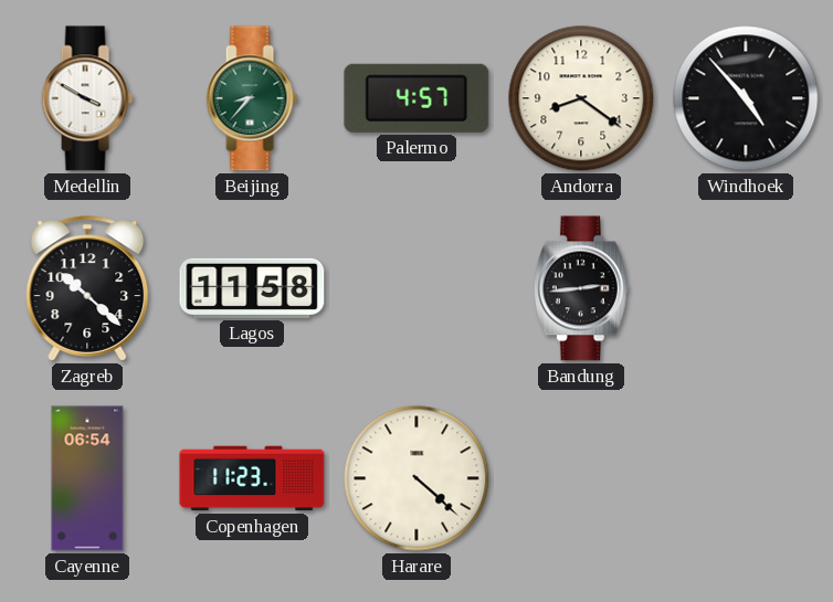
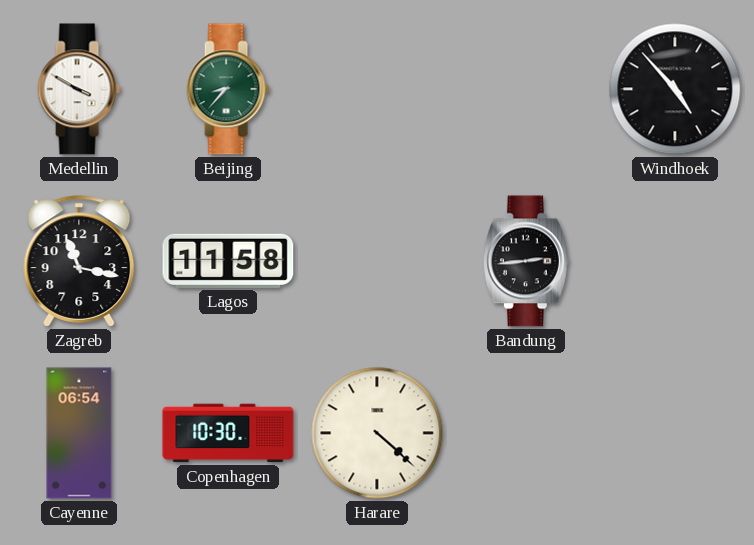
Palermo: 4:57 -> none
Andorra: 8:21 -> none
Zagreb: 10:22 -> 11:17
Copenhagen: 11:23 -> 10:30
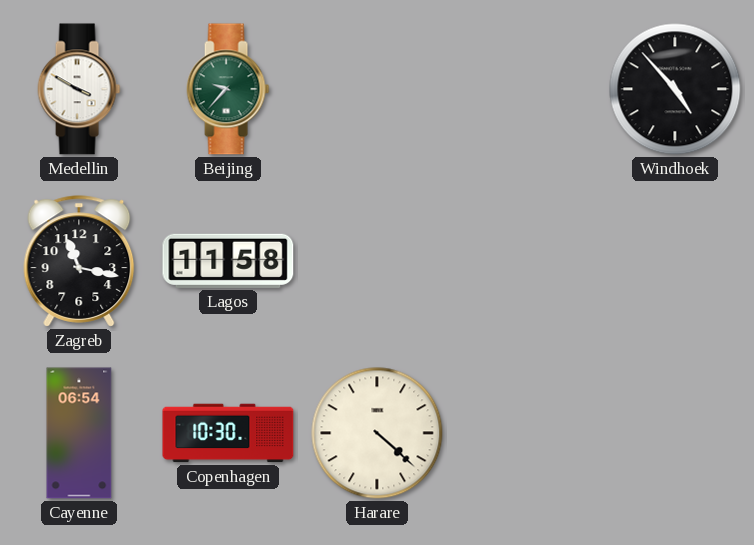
Beijing: 8:37 -> 9:37
Bandung: 2:44 -> none
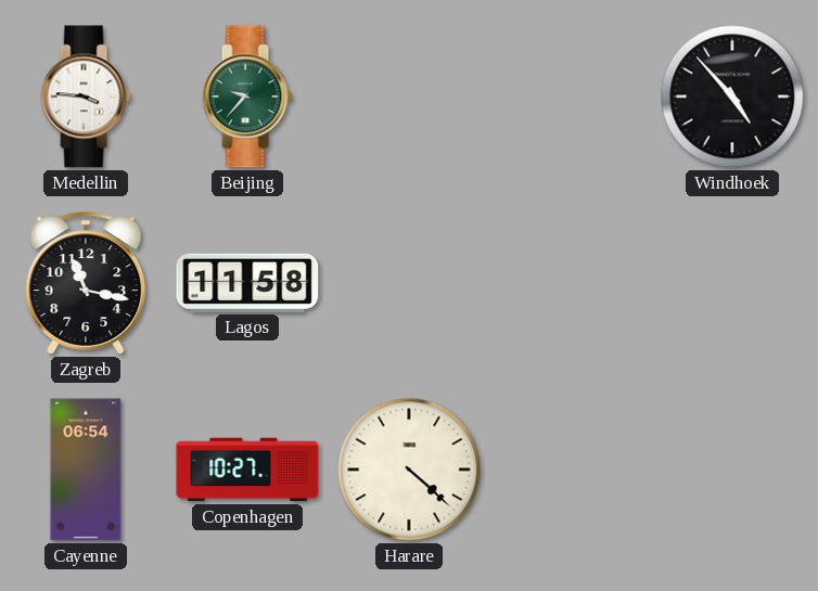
Medellin: 3:50 -> 3:46
Copenhagen: 10:30 -> 10:27
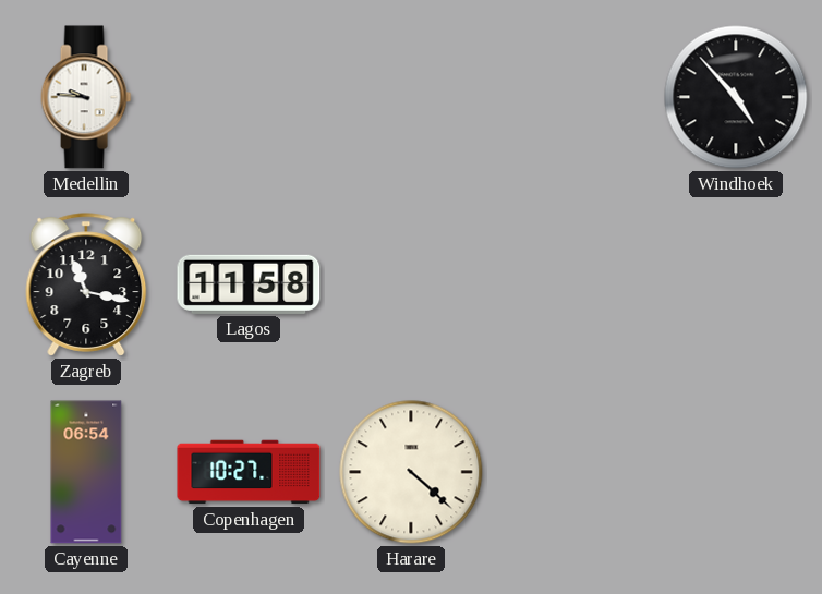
Medellin: 3:46 -> 9:46
Beijing: 9:37 -> none
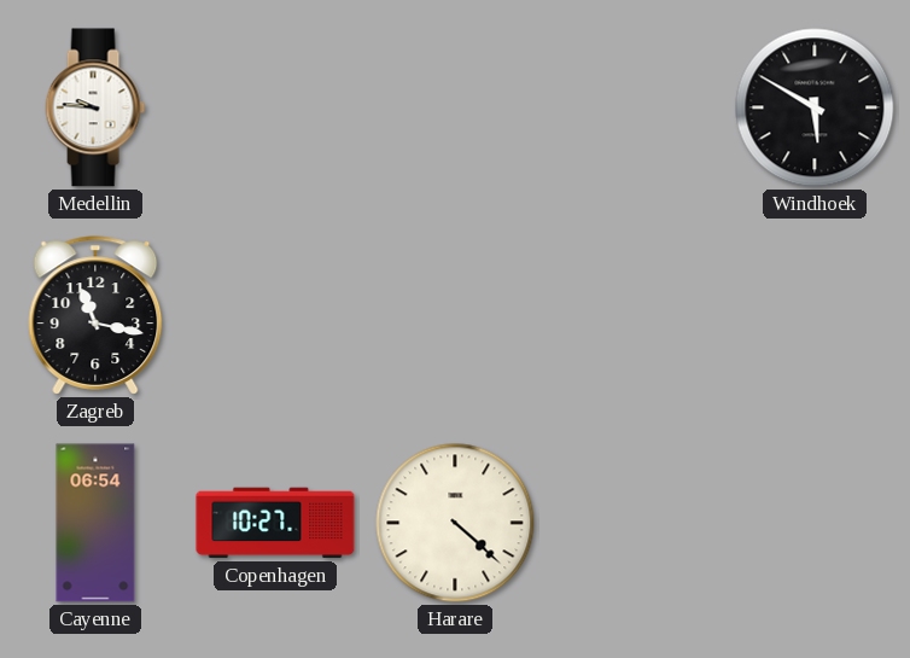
Windhoek: 4:53 -> 5:50
Lagos: 11:58 -> none
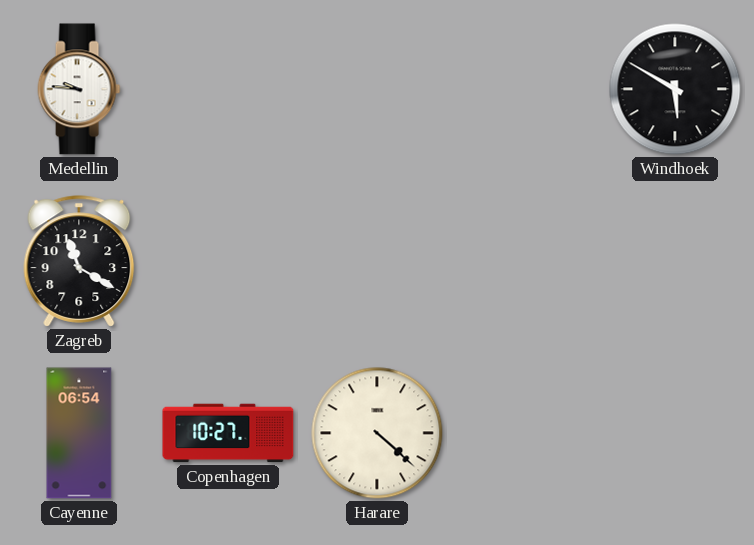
Zagreb: 11:17 -> 11:20
